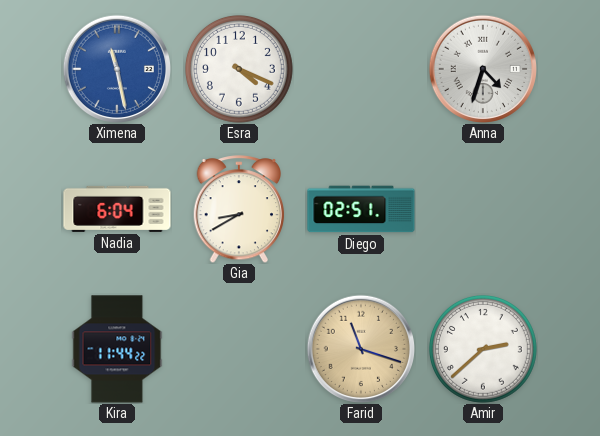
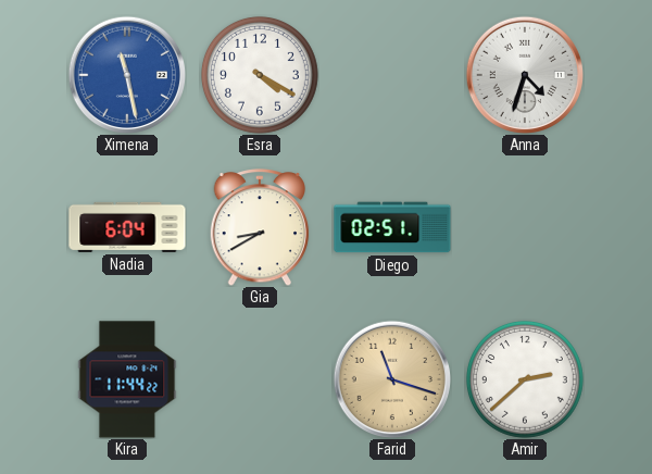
Esra: 4:19 -> 4:20
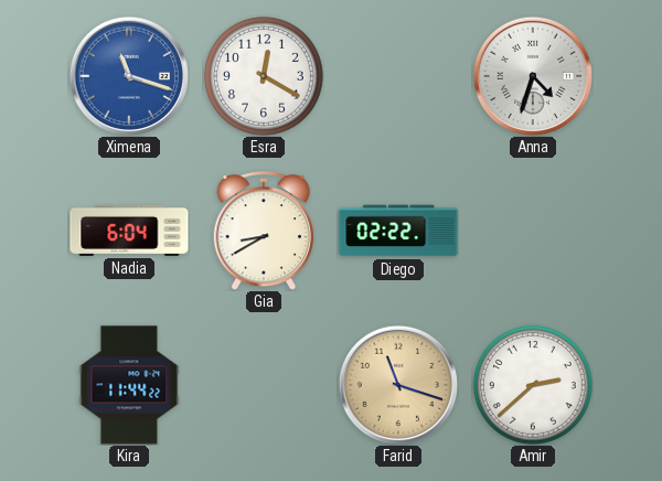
Ximena: 11:28 -> 11:18
Esra: 4:20 -> 12:20
Diego: 02:51 -> 02:22
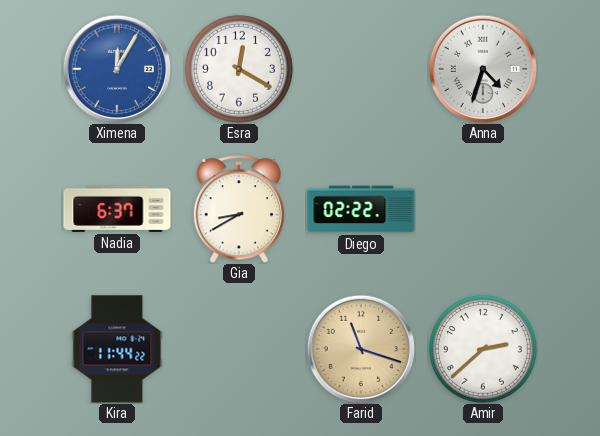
Ximena: 11:18 -> 12:05
Nadia: 6:04 -> 6:37
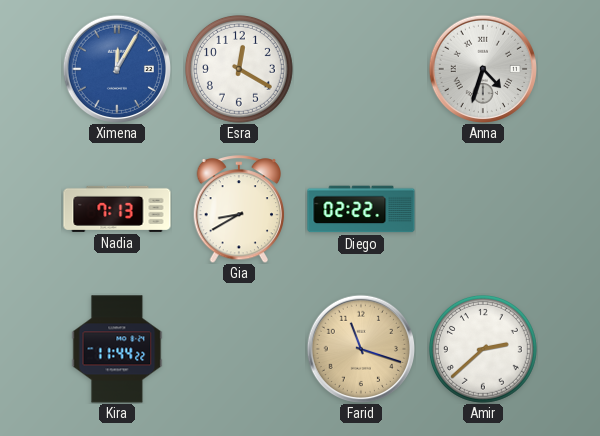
Nadia: 6:37 -> 7:13
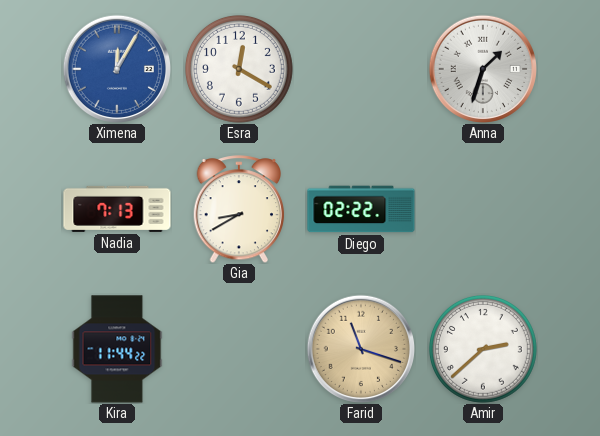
Anna: 4:33 -> 1:33
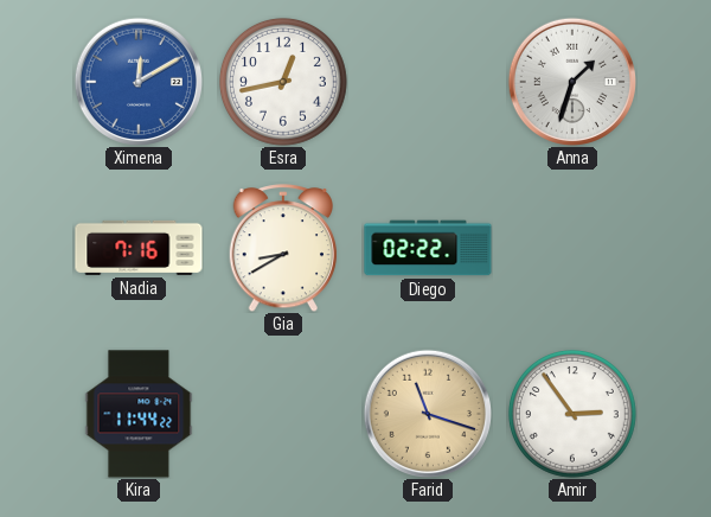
Ximena: 12:05 -> 12:10
Esra: 12:20 -> 12:43
Nadia: 7:13 -> 7:16
Amir: 2:38 -> 2:54
